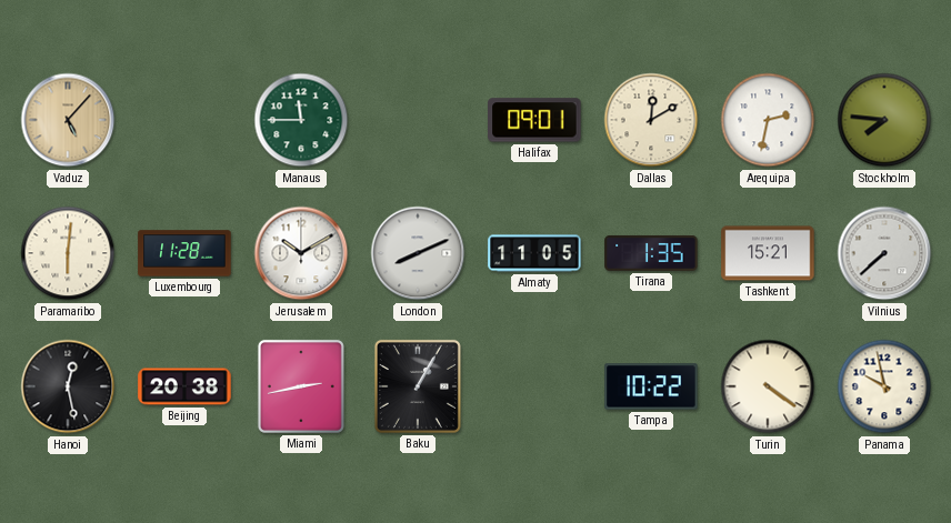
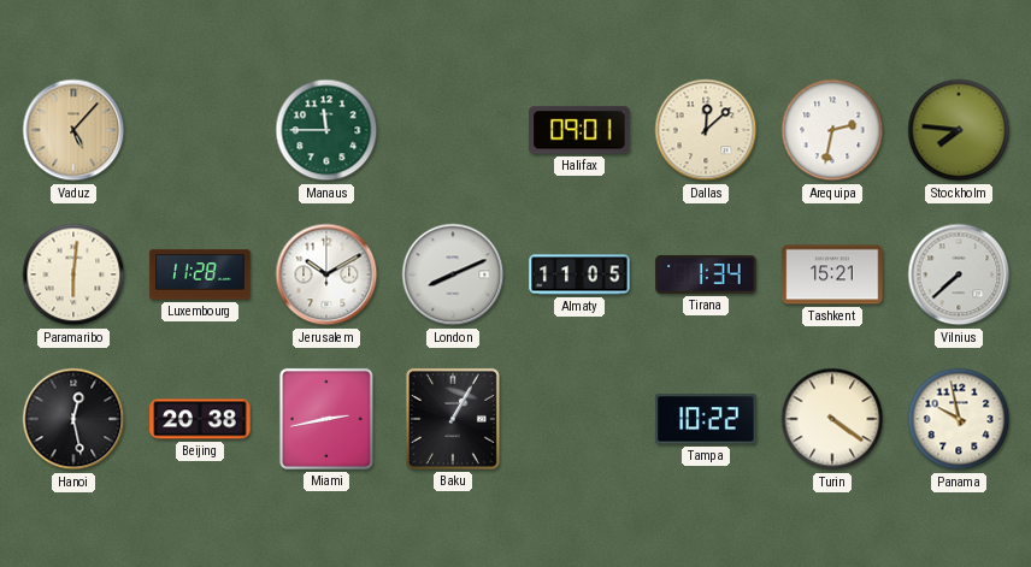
Dallas: 12:10 -> 12:08
Tirana: 1:35 -> 1:34
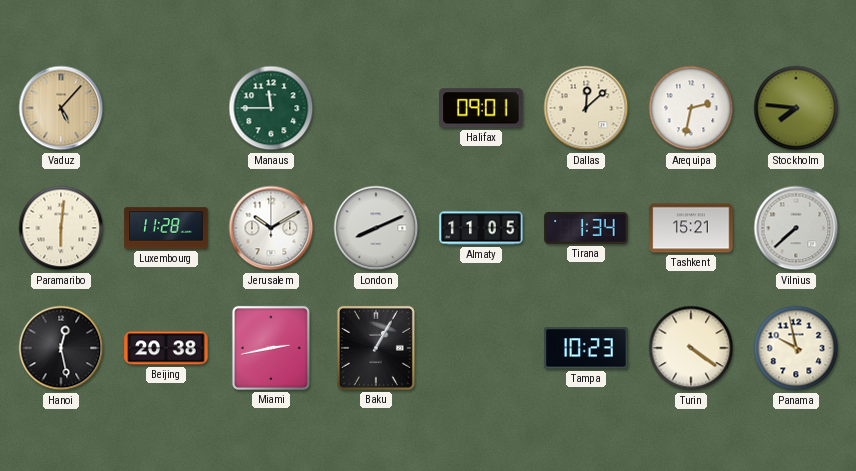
Tampa: 10:22 -> 10:23
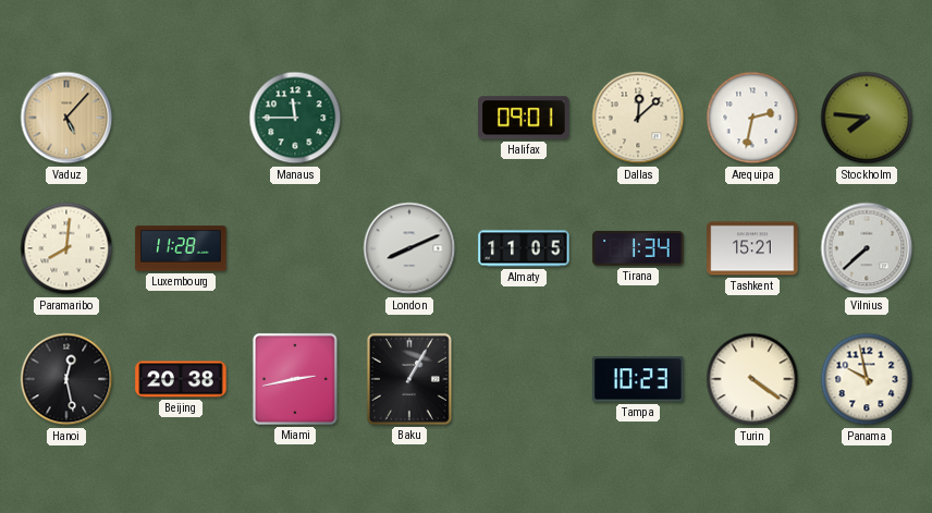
Paramaribo: 6:01 -> 8:01
Jerusalem: 10:10 -> none
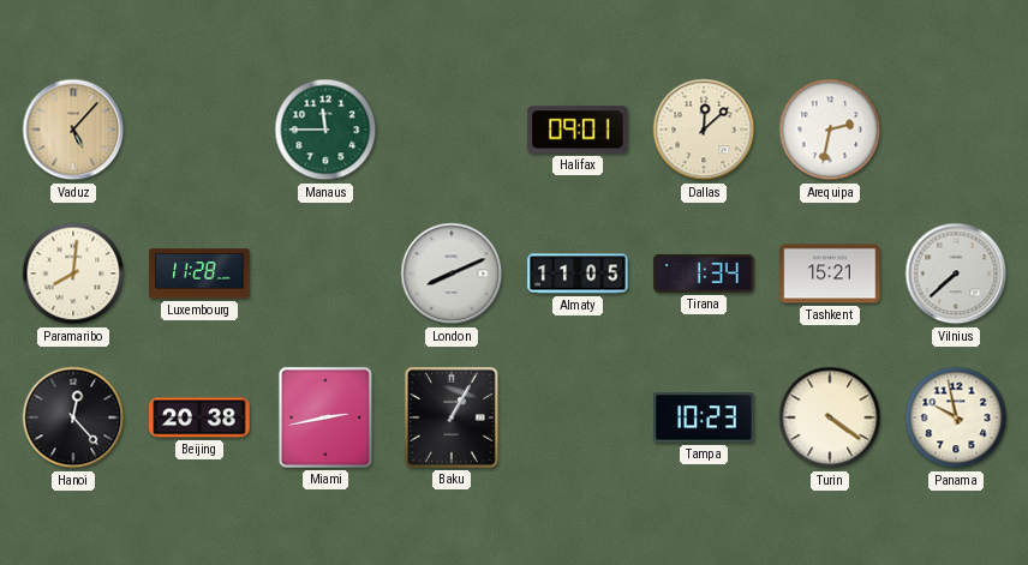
Stockholm: 7:46 -> none
Hanoi: 12:28 -> 12:23
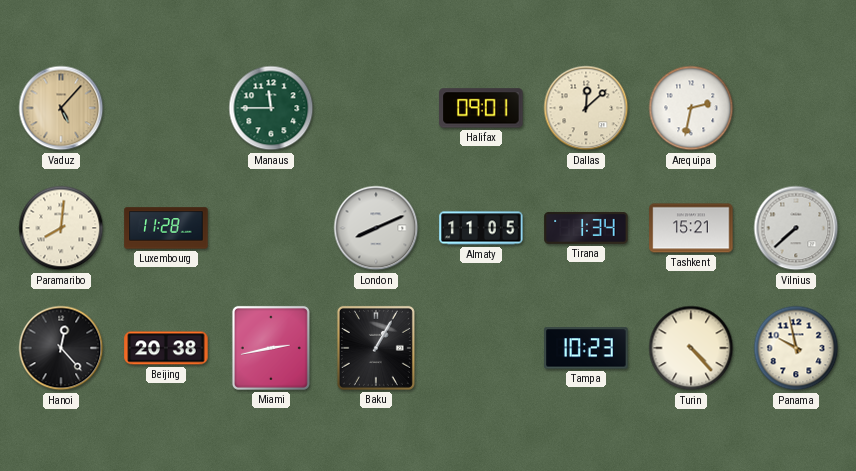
Turin: 4:21 -> 4:23
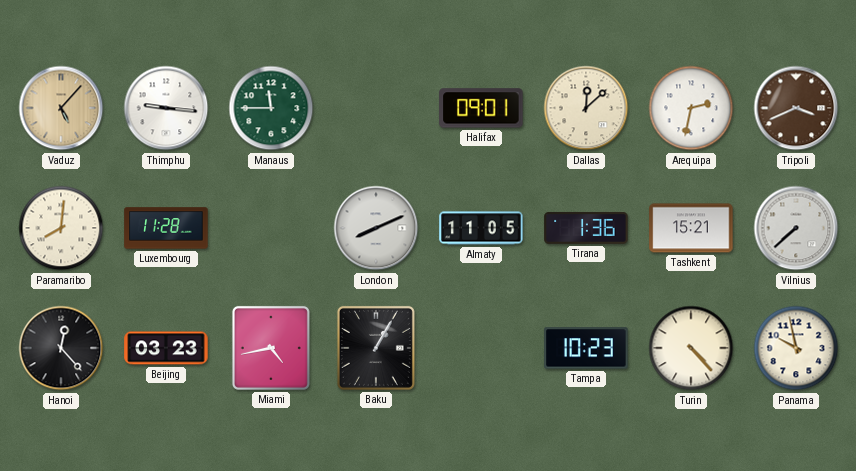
Thimphu: none -> 9:16
Tripoli: none -> 3:41
Tirana: 1:34 -> 1:36
Beijing: 20:38 -> 03:23
Miami: 2:43 -> 4:43
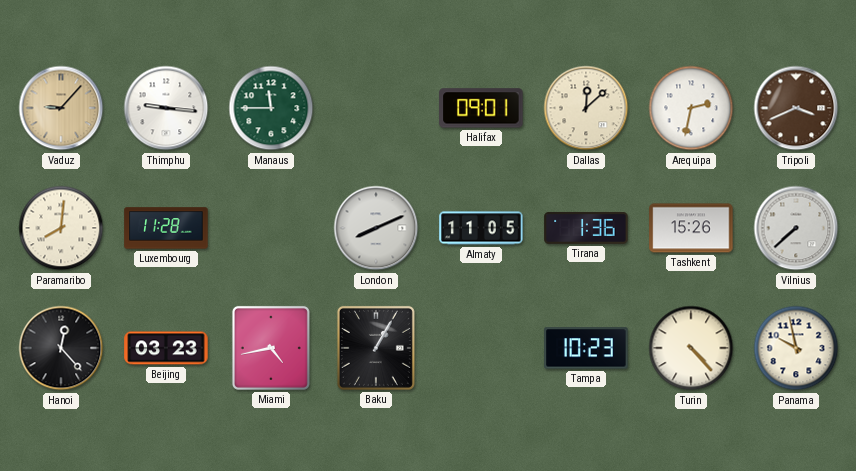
Vaduz: 5:07 -> 9:07
Tashkent: 15:21 -> 15:26
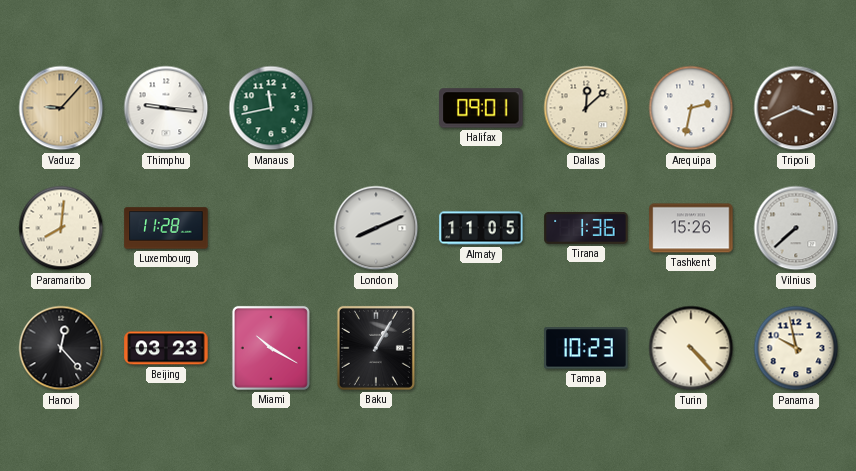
Manaus: 11:45 -> 11:43
Miami: 4:43 -> 10:20
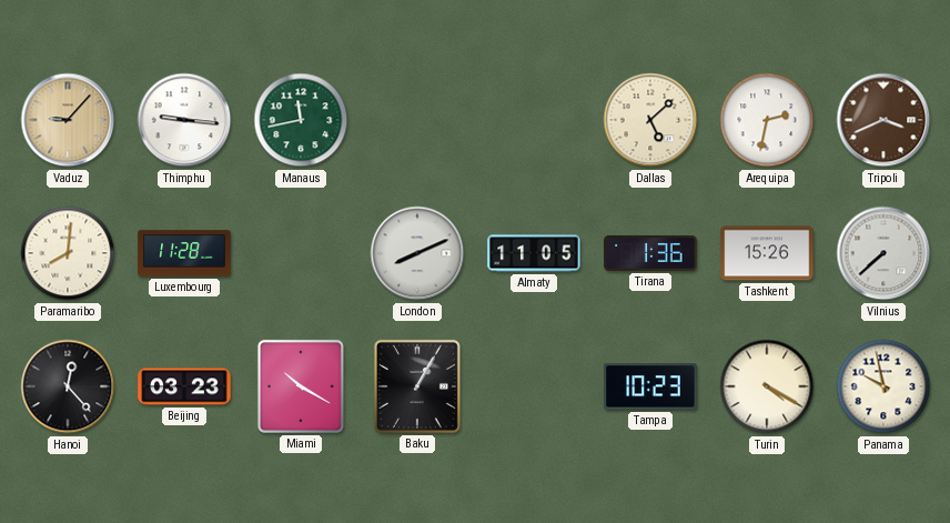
Halifax: 09:01 -> none
Dallas: 12:08 -> 5:08
Turin: 4:23 -> 4:20
